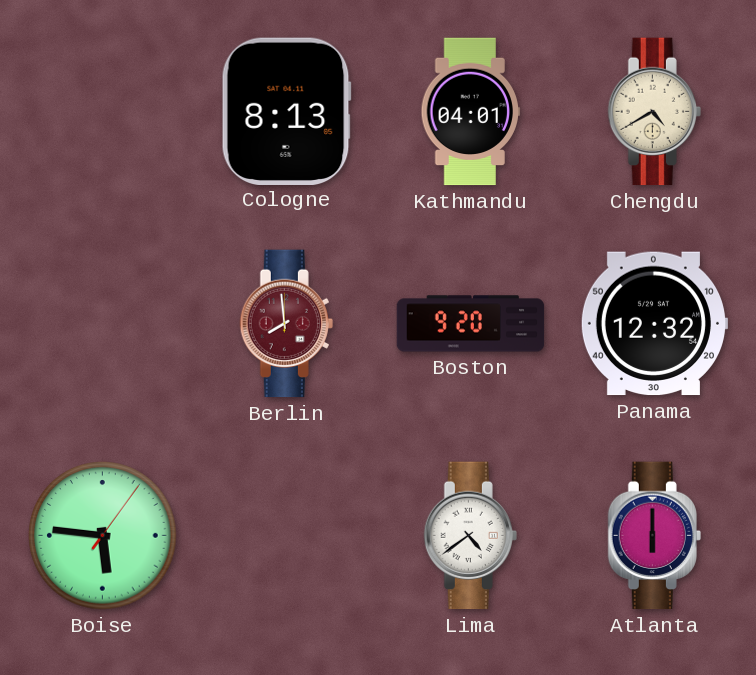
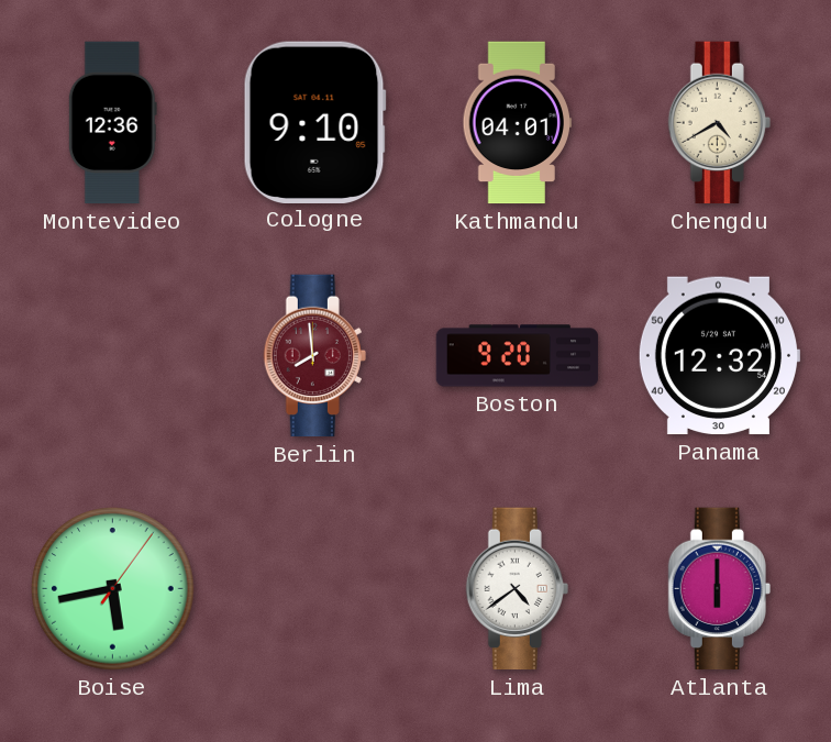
Montevideo: none -> 12:36
Cologne: 8:13 -> 9:10
Boise: 5:46 -> 5:43
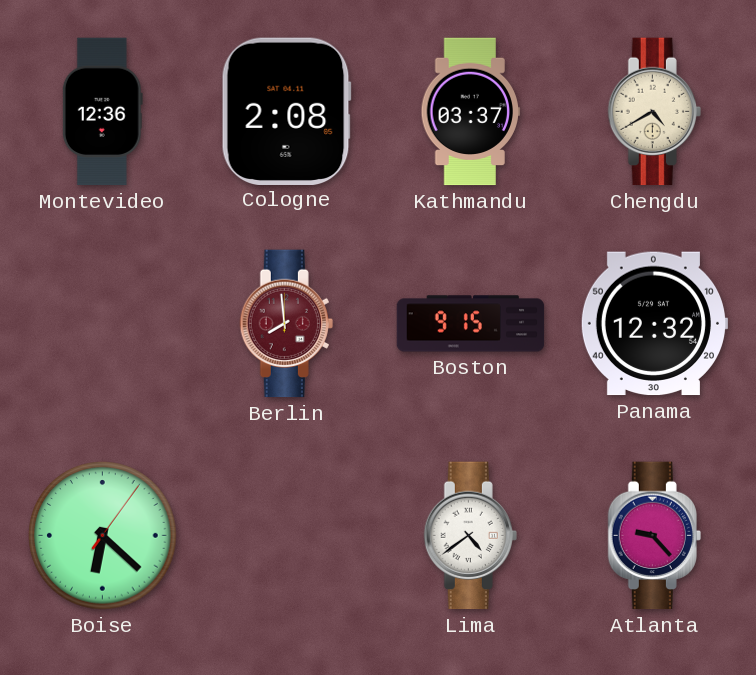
Cologne: 9:10 -> 2:08
Kathmandu: 04:01 -> 03:37
Boston: 9:20 -> 9:15
Boise: 5:43 -> 6:22
Atlanta: 6:00 -> 9:23
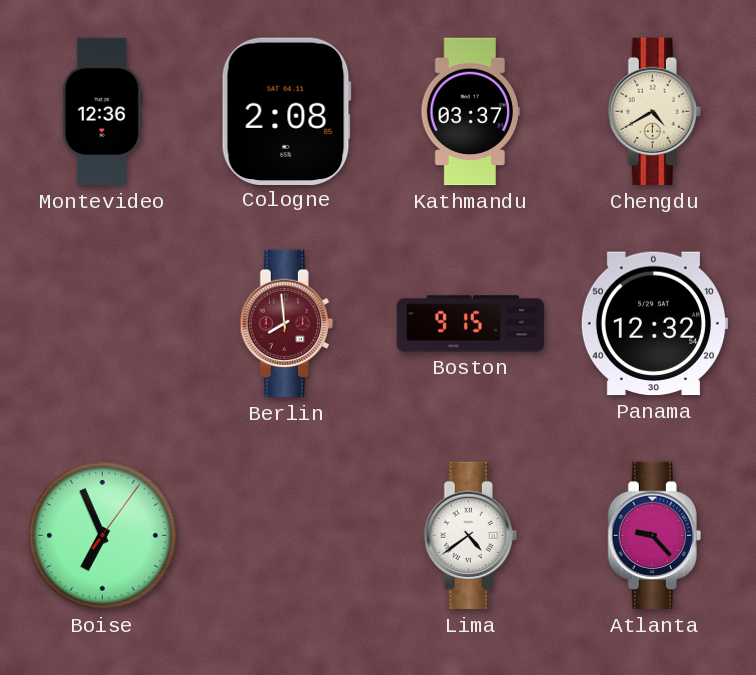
Boise: 6:22 -> 6:56
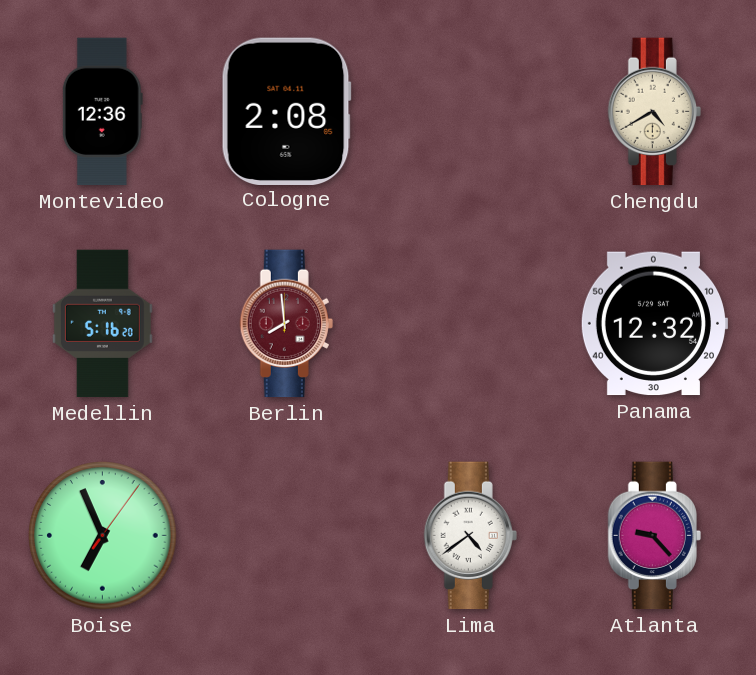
Kathmandu: 03:37 -> none
Medellin: none -> 5:16
Boston: 9:15 -> none
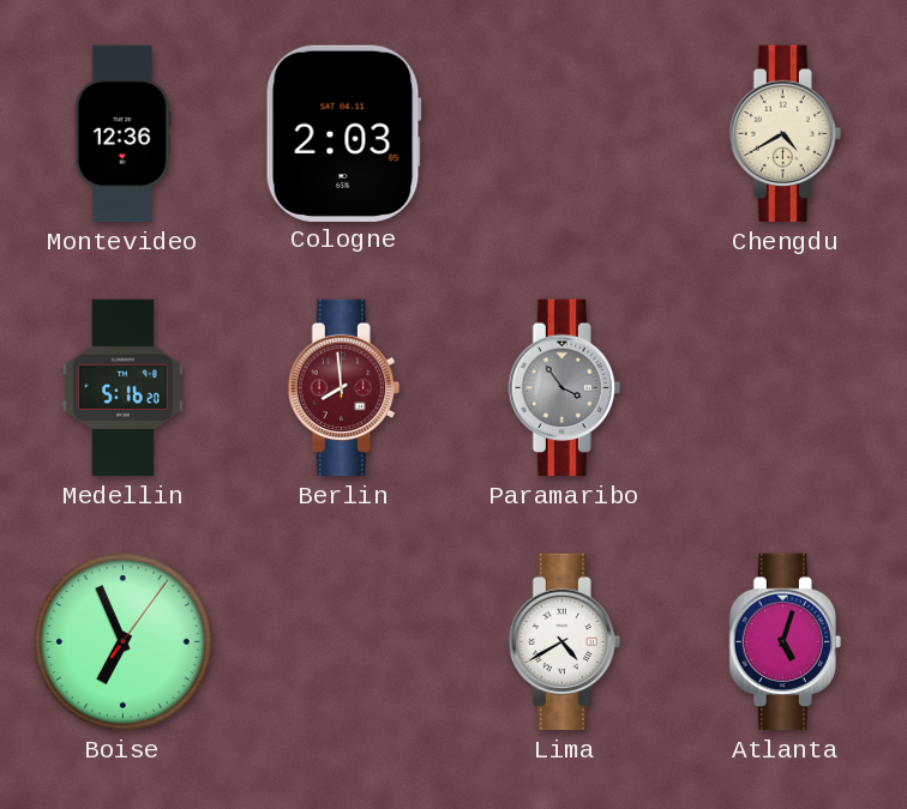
Cologne: 2:08 -> 2:03
Paramaribo: none -> 3:54
Panama: 12:32 -> none
Lima: 4:39 -> 4:40
Atlanta: 9:23 -> 5:03
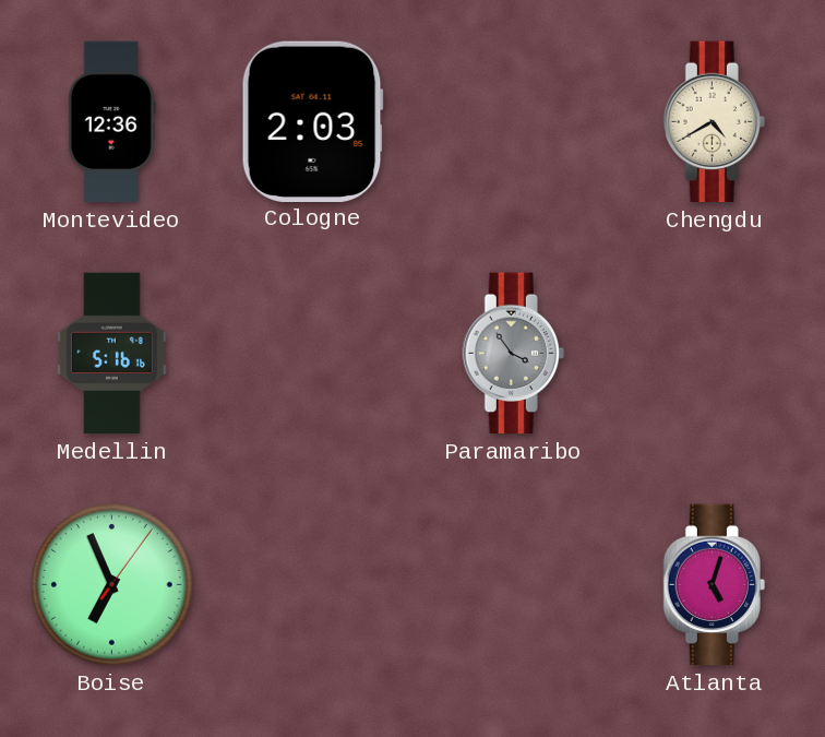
Medellin: 5:16:20 -> 5:16:16
Berlin: 7:59 -> none
Lima: 4:40 -> none
